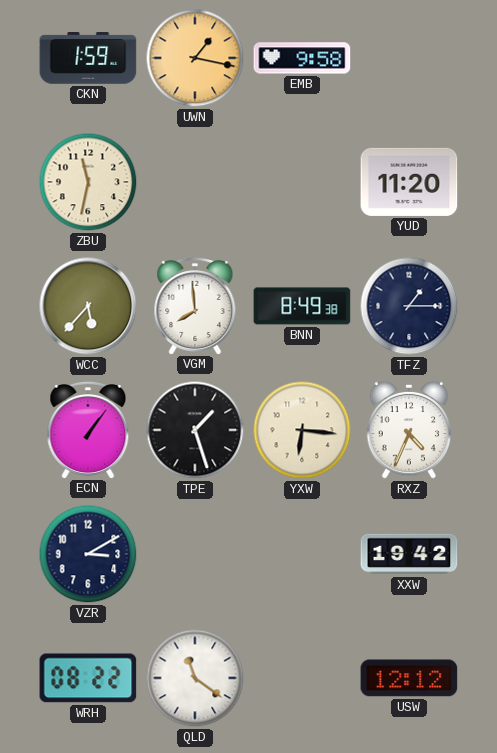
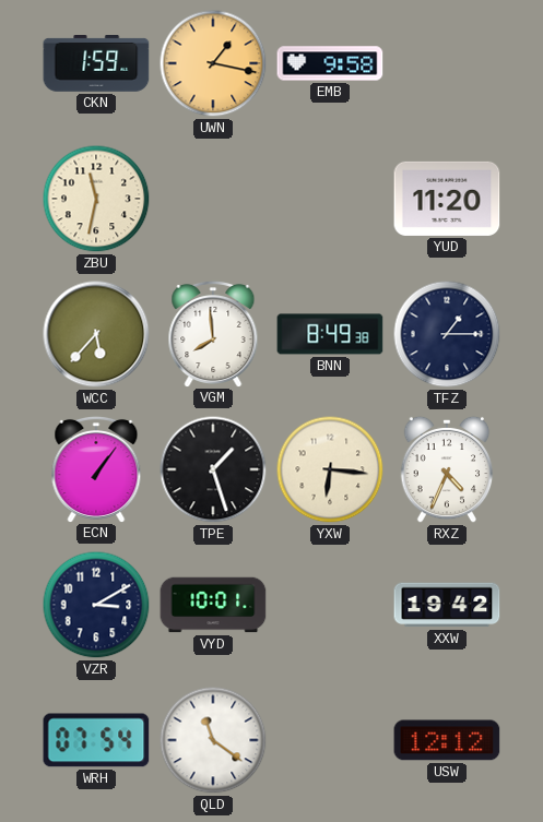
VYD: none -> 10:01
WRH: 08:22 -> 07:54
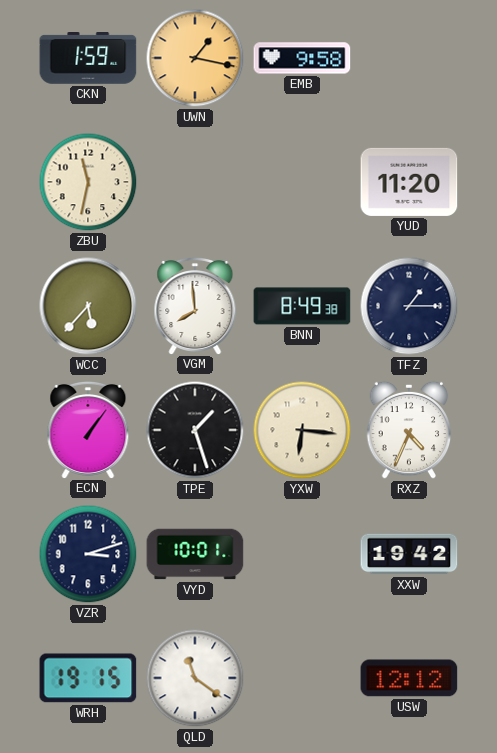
VZR: 3:10 -> 3:12
WRH: 07:54 -> 19:15
